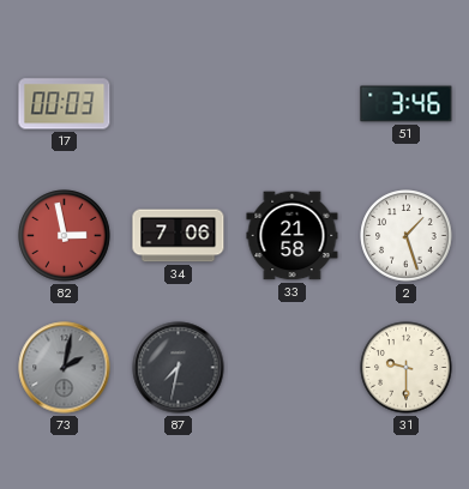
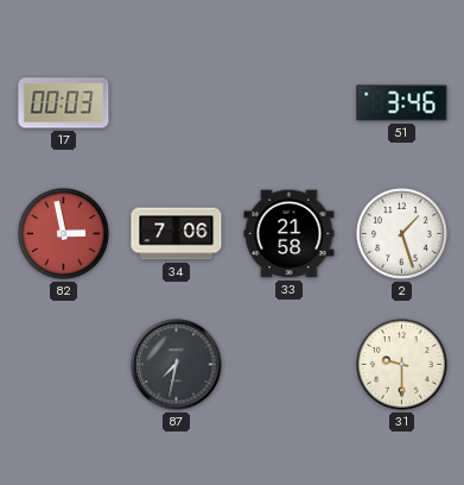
73: 2:02 -> none
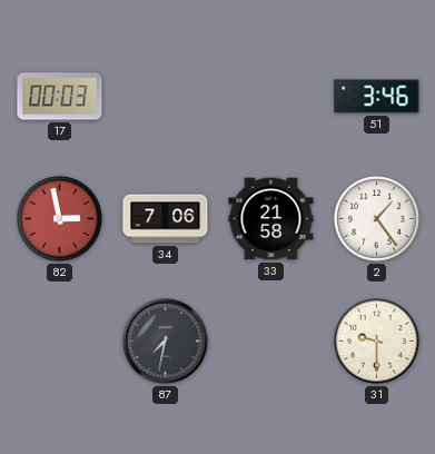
2: 1:27 -> 1:24
